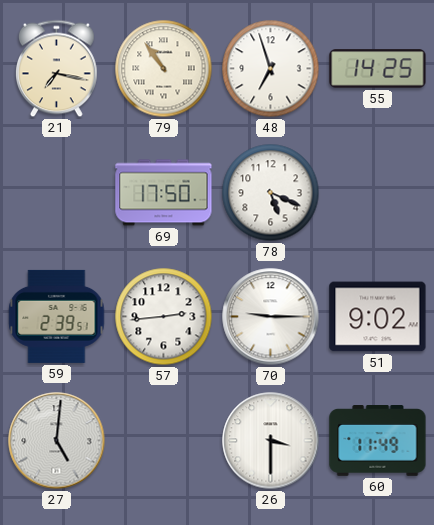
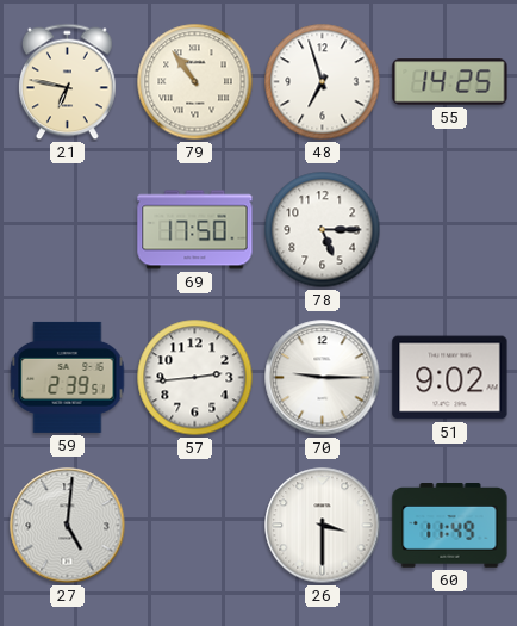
21: 7:17 -> 6:47
78: 5:19 -> 5:15
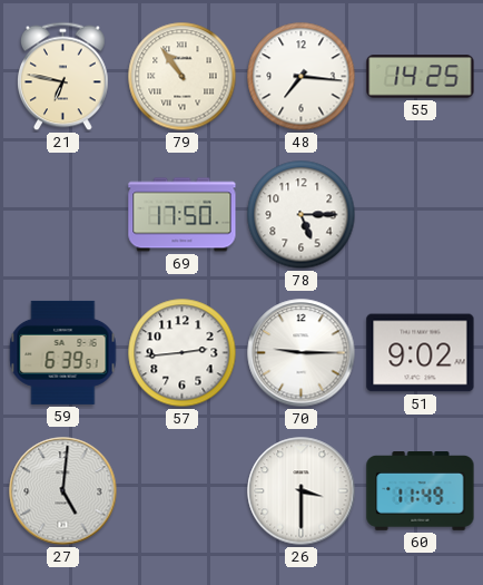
48: 6:57 -> 7:16
59: 2:39 -> 6:39
